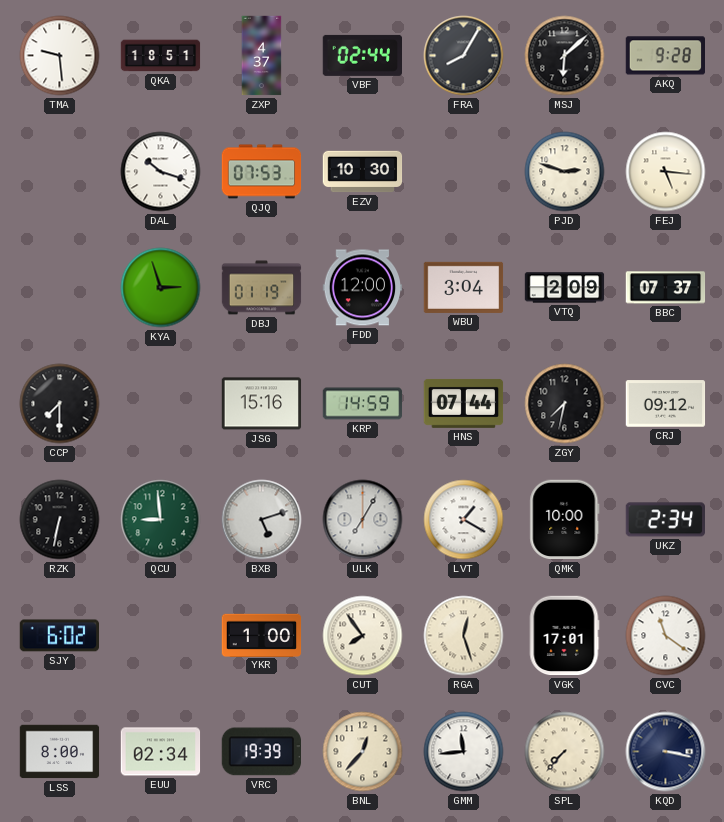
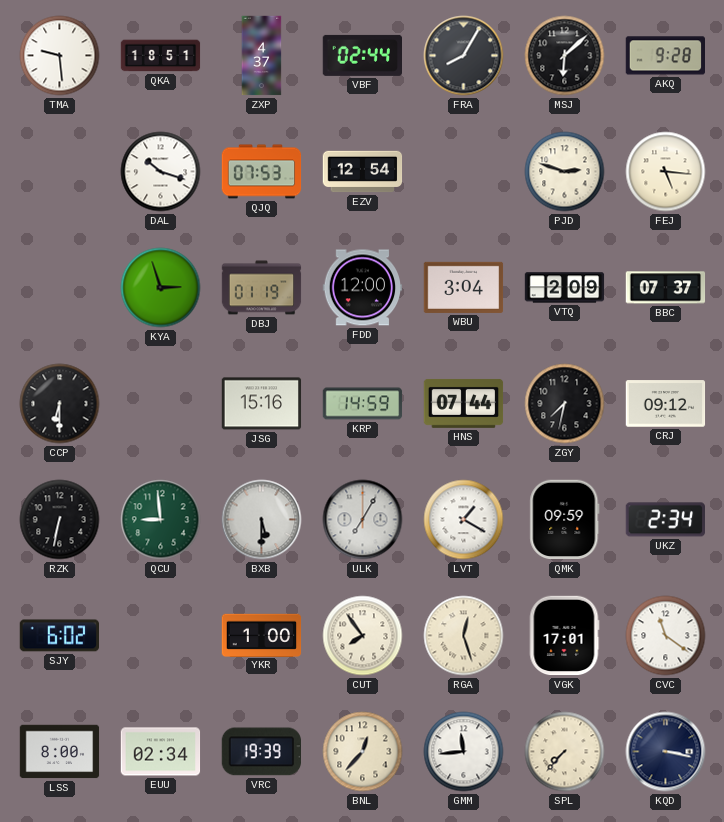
EZV: 10:30 -> 12:54
CCP: 7:30 -> 6:30
BXB: 5:12 -> 5:30
QMK: 10:00 -> 09:59
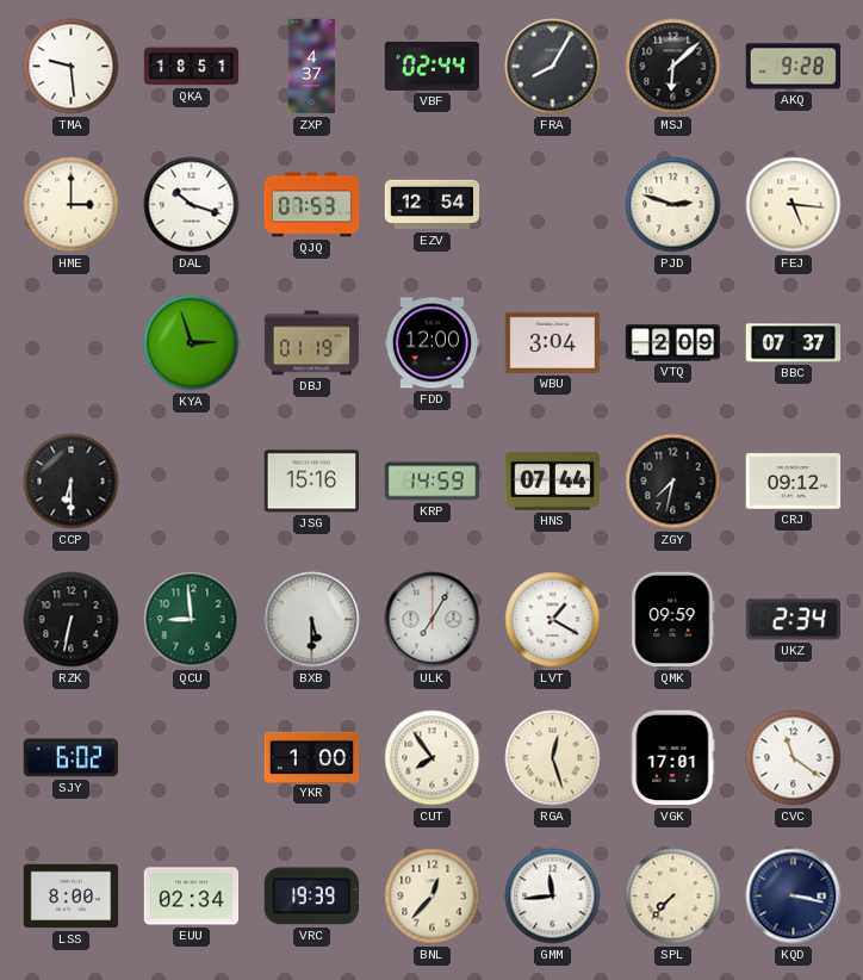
HME: none -> 3:00
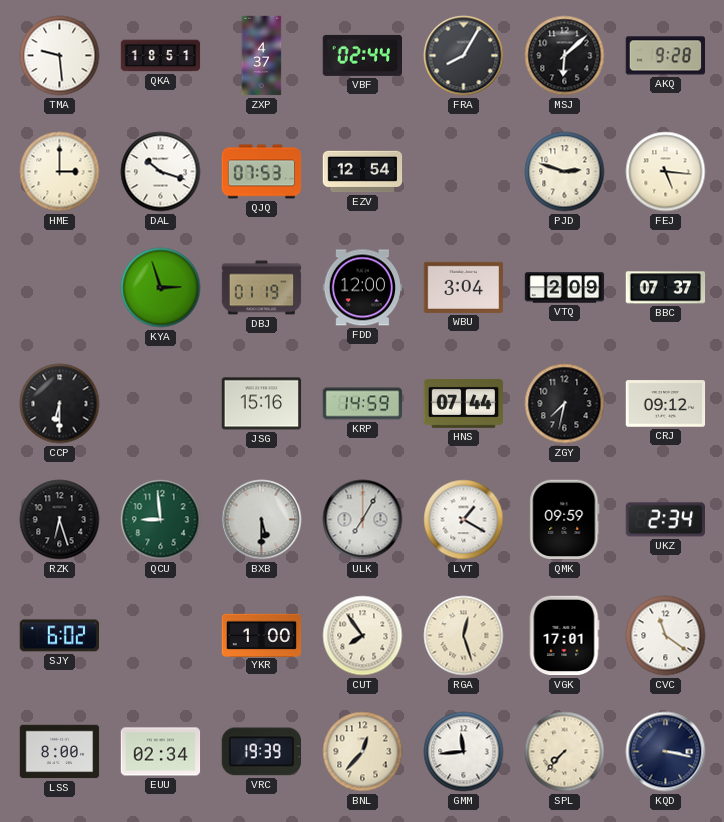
RZK: 6:32 -> 6:27
